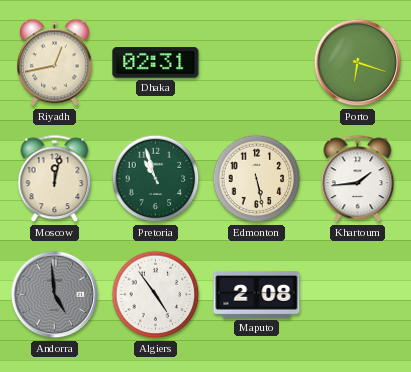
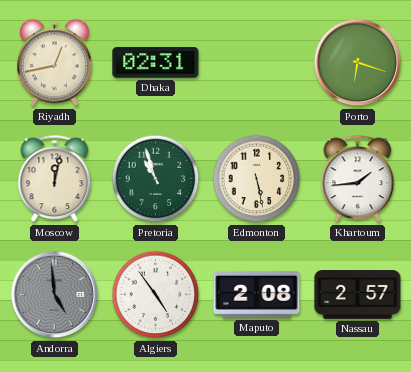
Nassau: none -> 2:57
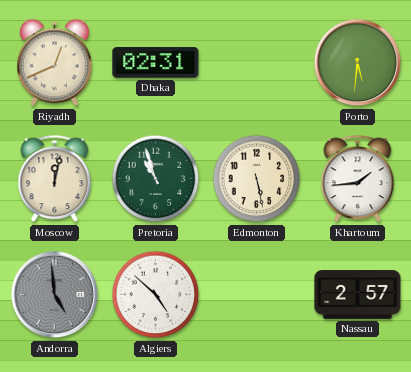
Riyadh: 12:43 -> 12:41
Porto: 6:18 -> 5:31
Algiers: 4:54 -> 4:52
Maputo: 2:08 -> none
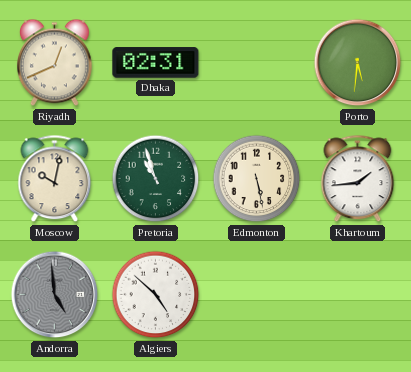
Moscow: 12:02 -> 10:02
Nassau: 2:57 -> none
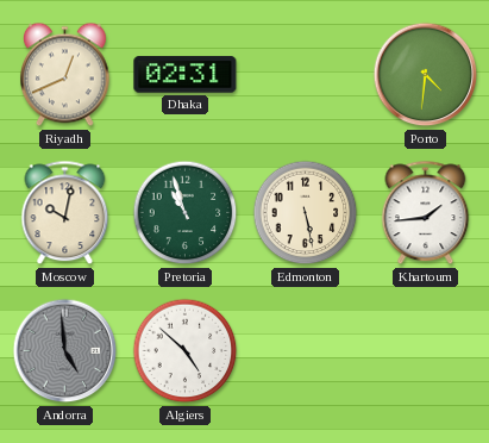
Porto: 5:31 -> 4:31
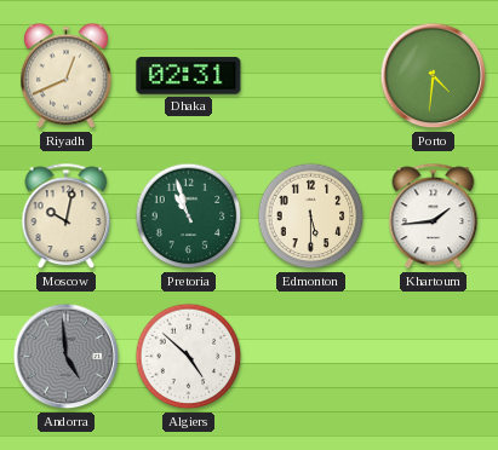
Edmonton: 5:28 -> 5:30
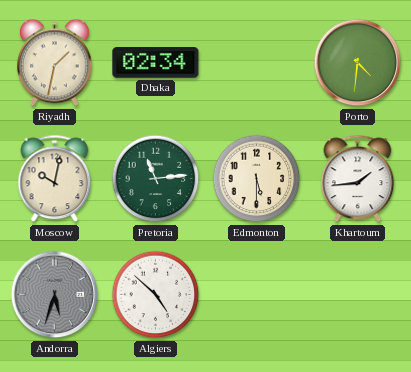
Riyadh: 12:41 -> 1:32
Dhaka: 02:31 -> 02:34
Pretoria: 10:57 -> 11:14
Andorra: 4:59 -> 5:33
